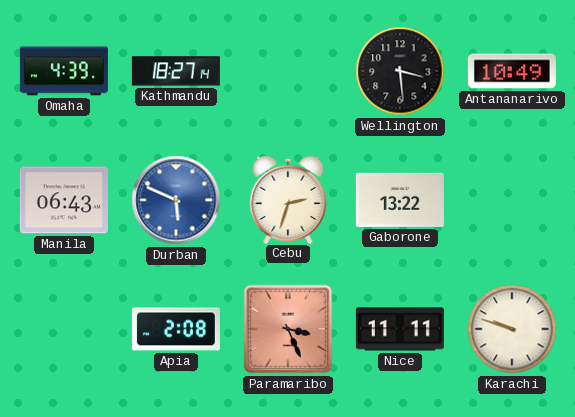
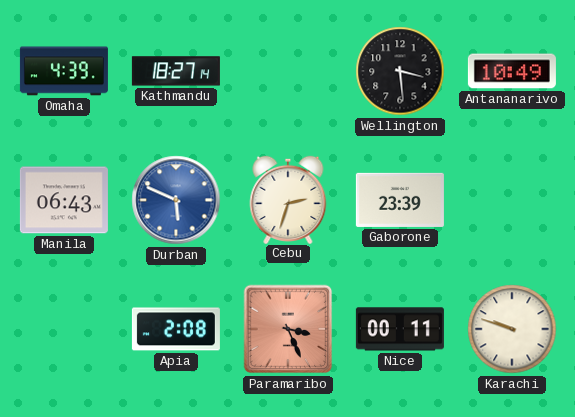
Gaborone: 13:22 -> 23:39
Nice: 11:11 -> 00:11
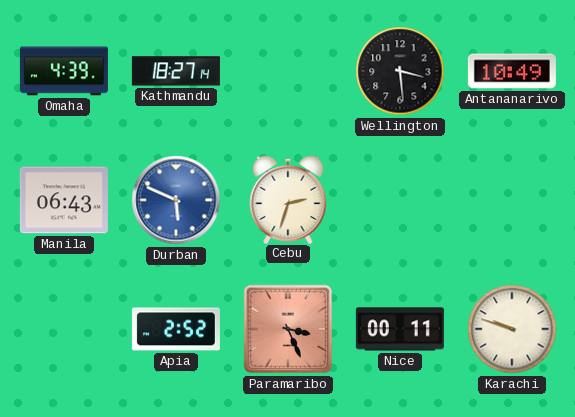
Gaborone: 23:39 -> none
Apia: 2:08 -> 2:52
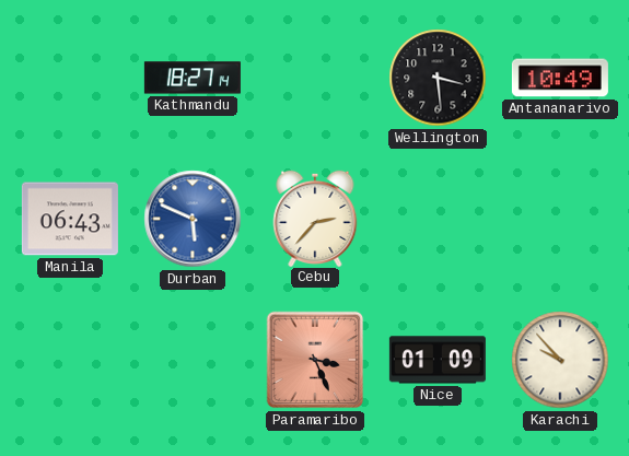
Omaha: 4:39 -> none
Cebu: 2:33 -> 2:37
Apia: 2:52 -> none
Nice: 00:11 -> 01:09
Karachi: 9:48 -> 9:53
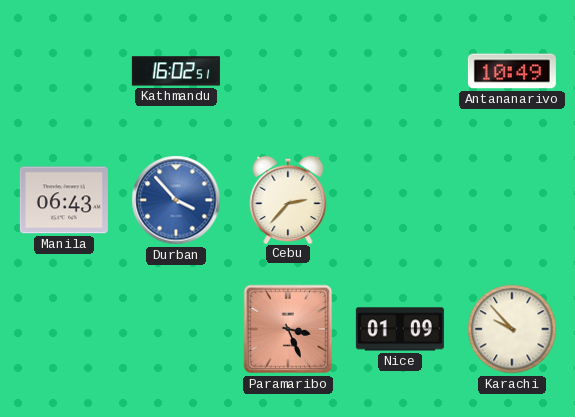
Kathmandu: 18:27 -> 16:02
Wellington: 3:29 -> none
Durban: 5:49 -> 3:53
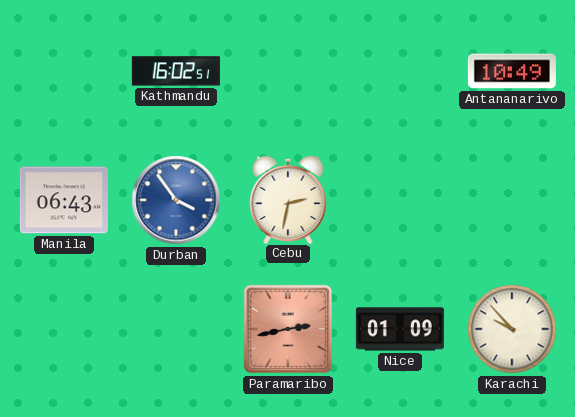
Durban: 3:53 -> 3:54
Cebu: 2:37 -> 2:32
Paramaribo: 3:26 -> 2:43
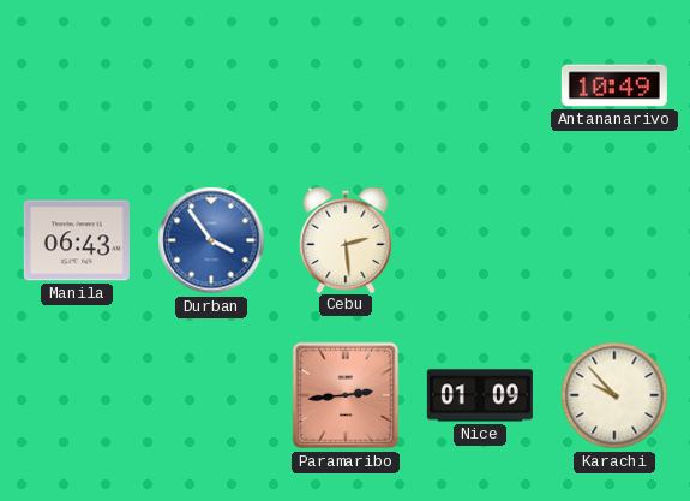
Kathmandu: 16:02 -> none
Cebu: 2:32 -> 2:29
Paramaribo: 2:43 -> 2:44
